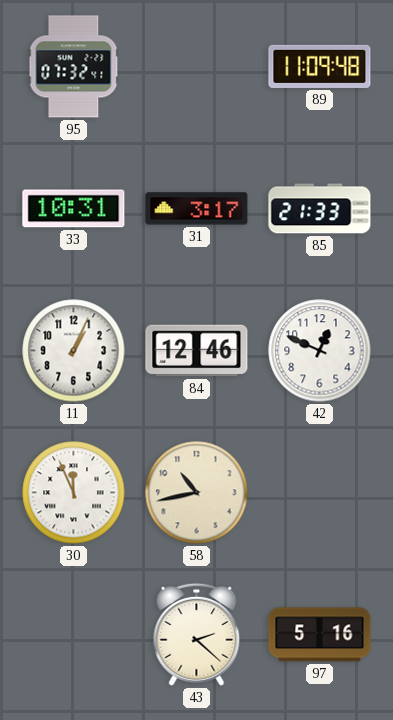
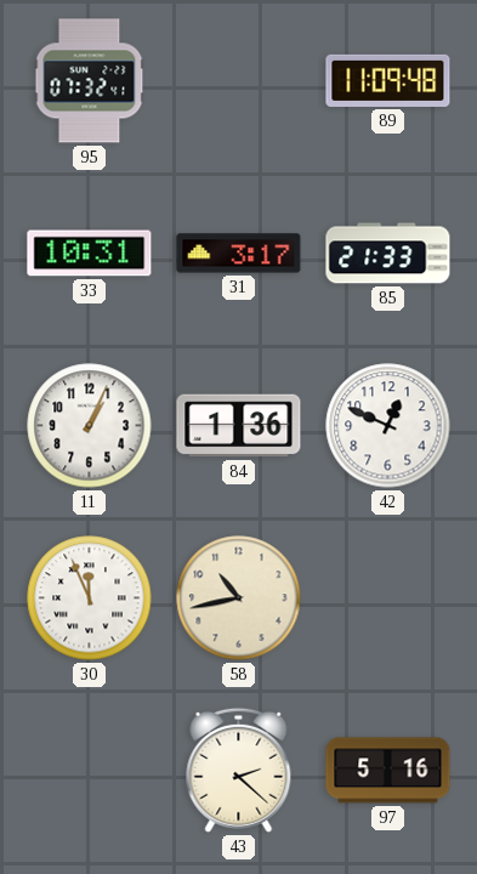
84: 12:46 -> 1:36
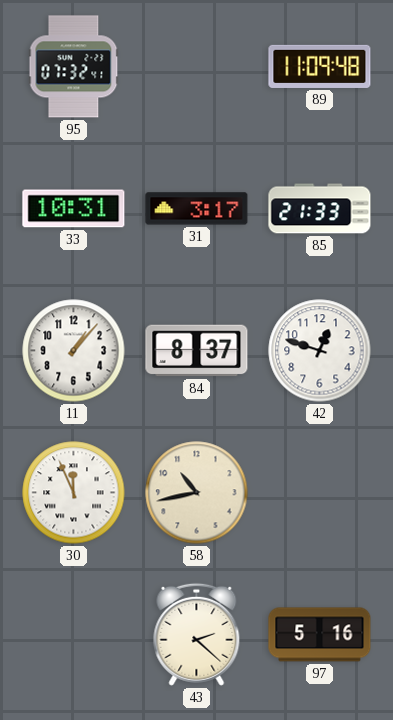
11: 1:04 -> 1:07
84: 1:36 -> 8:37
42: 12:49 -> 12:48
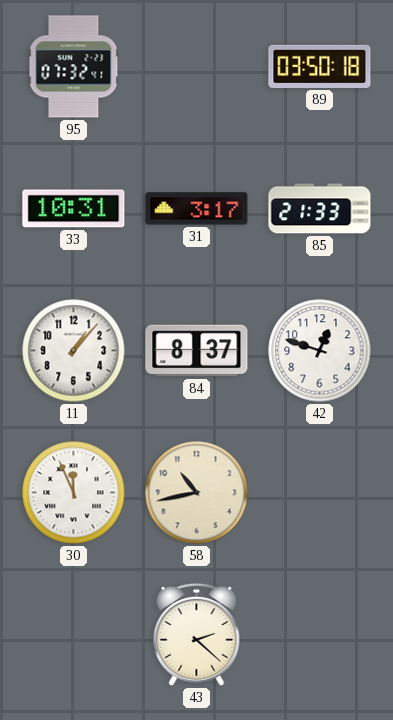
89: 11:09 -> 03:50
97: 5:16 -> none
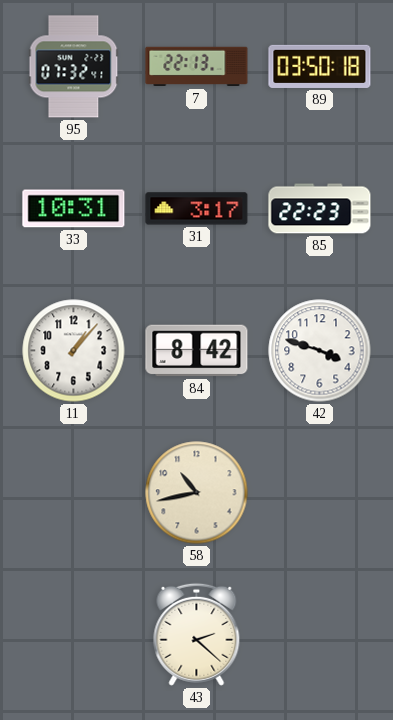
7: none -> 22:13
85: 21:33 -> 22:23
84: 8:37 -> 8:42
42: 12:48 -> 3:48
30: 11:56 -> none
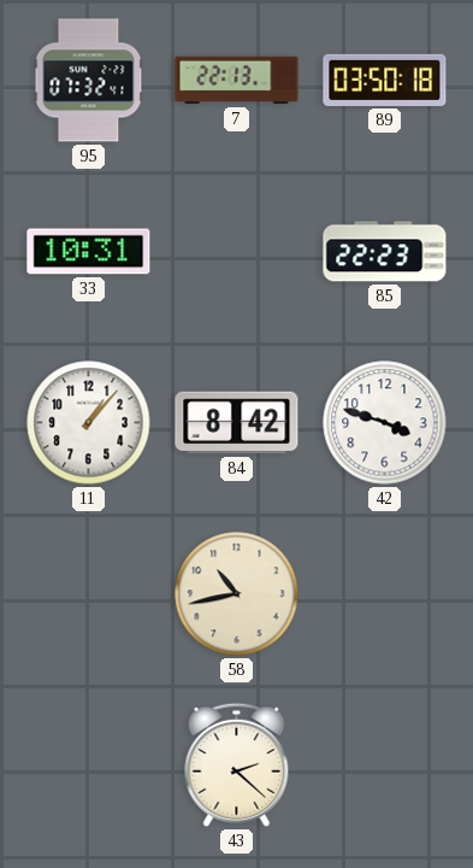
31: 3:17 -> none
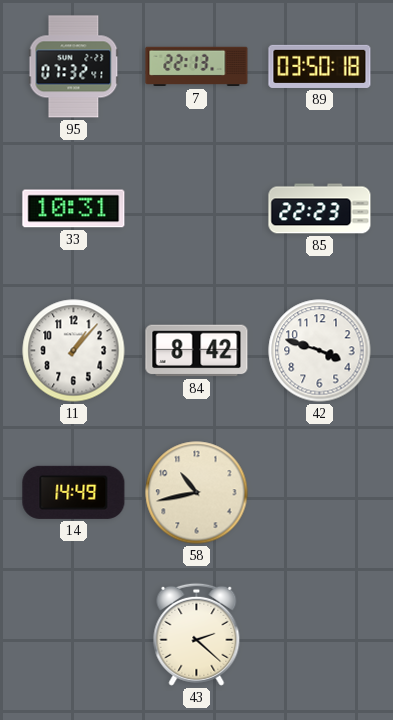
14: none -> 14:49
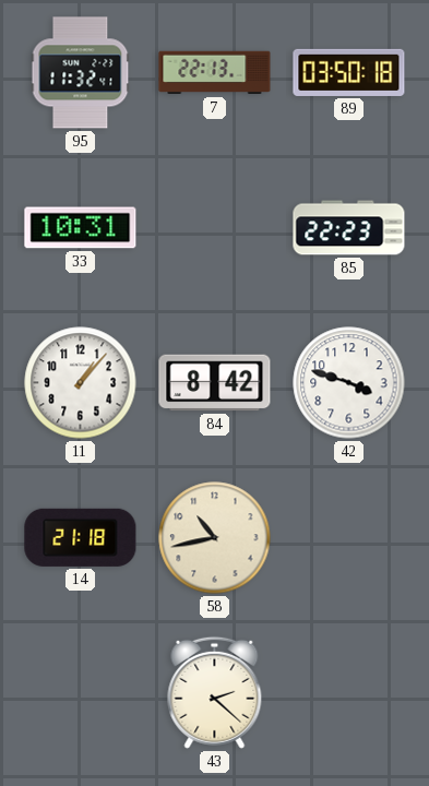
95: 07:32 -> 11:32
14: 14:49 -> 21:18
